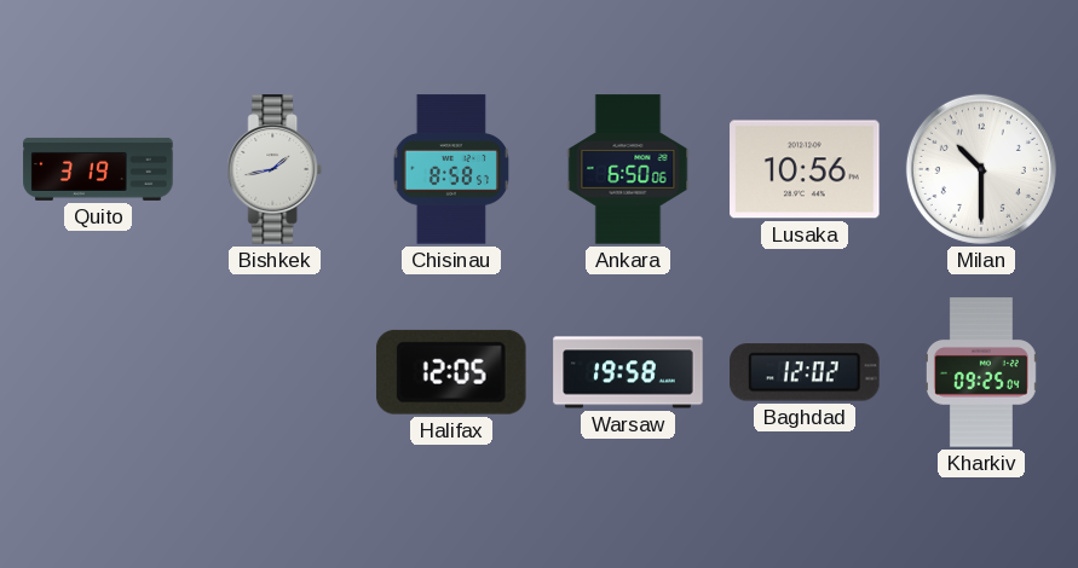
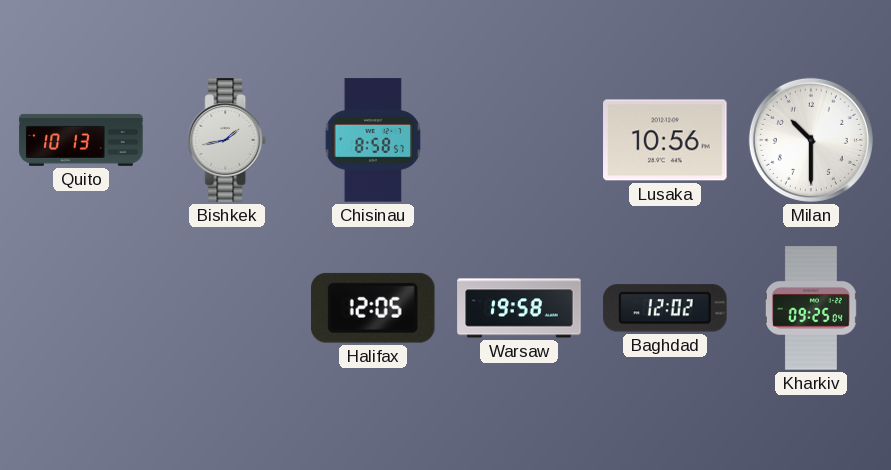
Quito: 3:19 -> 10:13
Ankara: 6:50 -> none
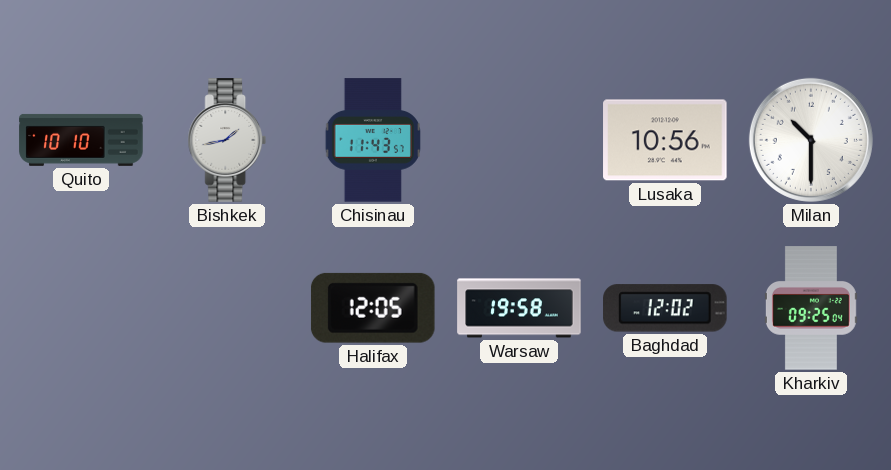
Quito: 10:13 -> 10:10
Chisinau: 8:58 -> 11:43
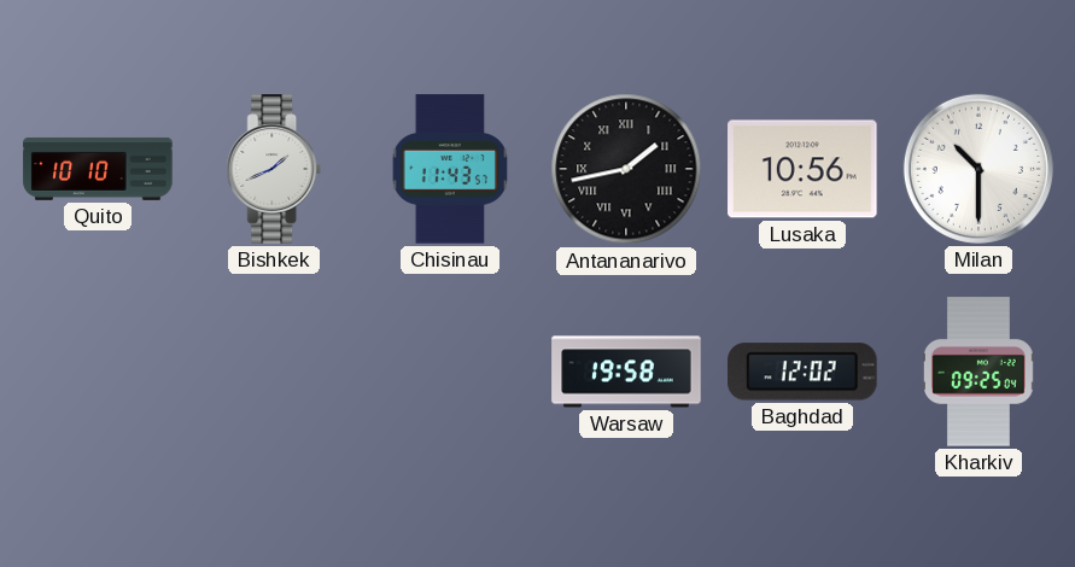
Bishkek: 1:43 -> 1:41
Antananarivo: none -> 1:43
Halifax: 12:05 -> none
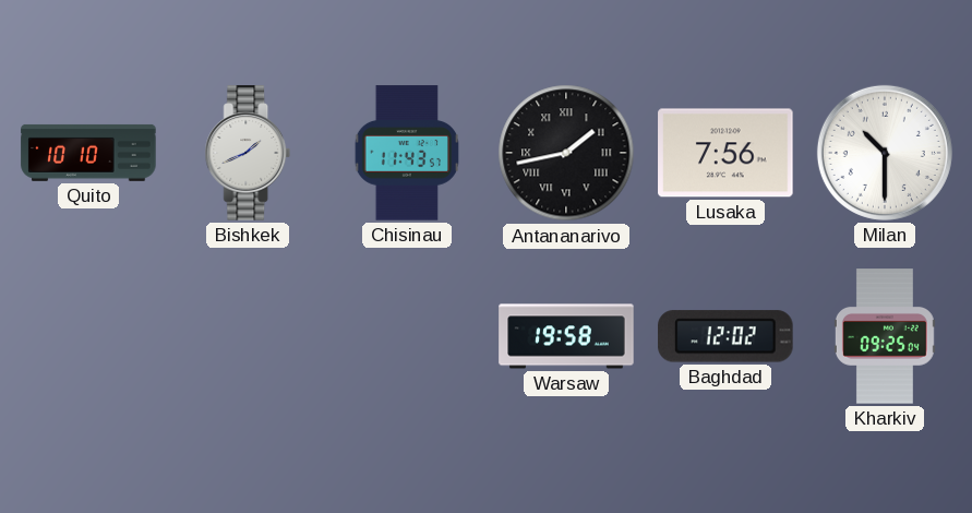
Lusaka: 10:56 -> 7:56
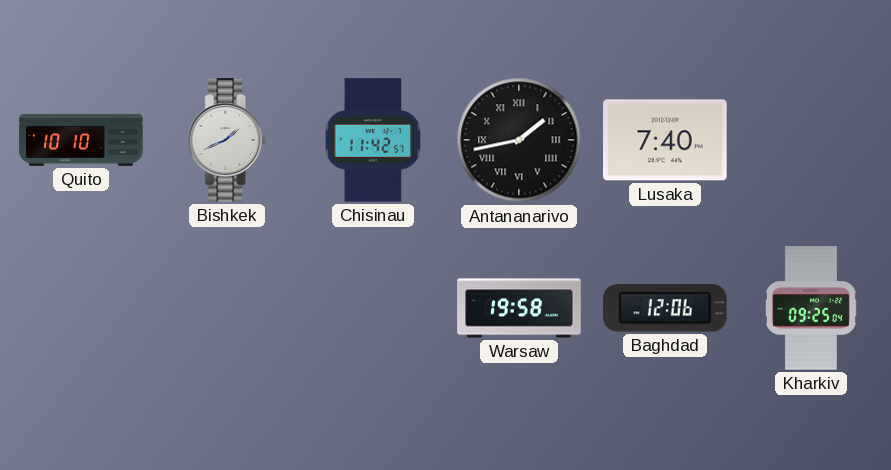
Chisinau: 11:43 -> 11:42
Lusaka: 7:56 -> 7:40
Milan: 10:30 -> none
Baghdad: 12:02 -> 12:06
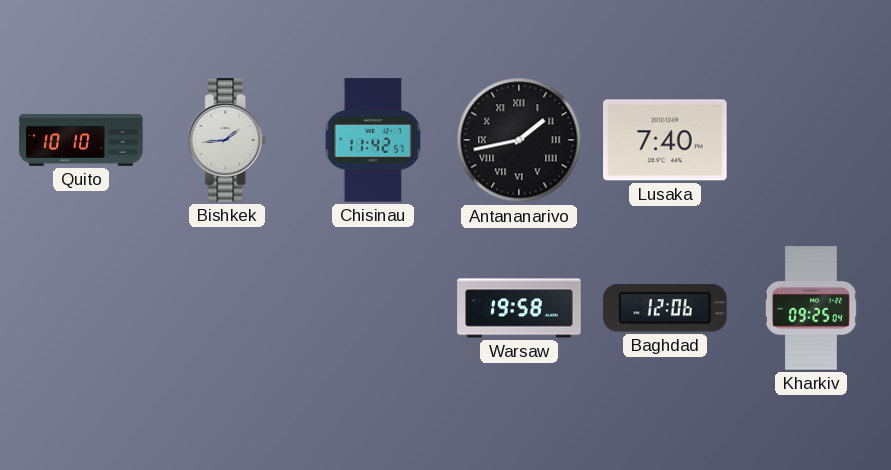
Bishkek: 1:41 -> 1:44
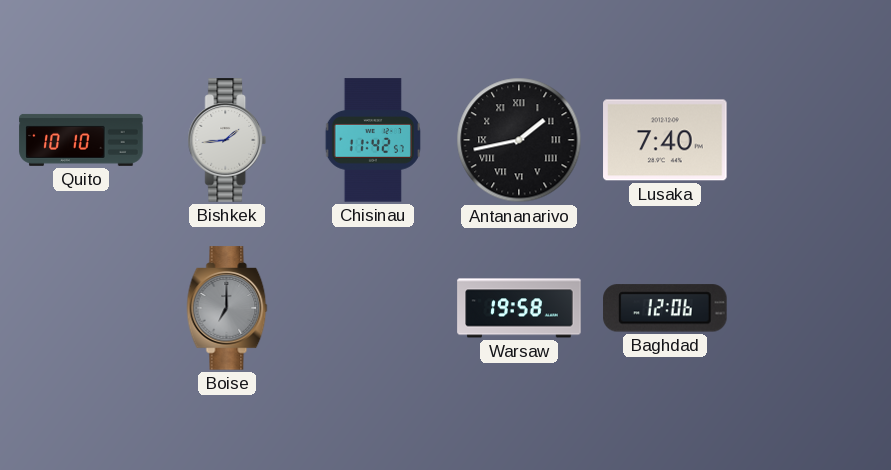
Boise: none -> 7:00
Kharkiv: 09:25 -> none
